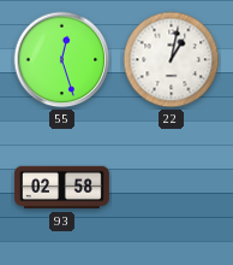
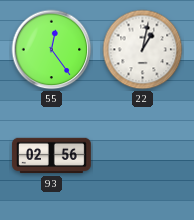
55: 12:27 -> 12:24
93: 02:58 -> 02:56
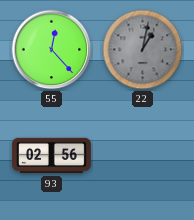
55: 12:24 -> 12:23
22 dial: white -> grey
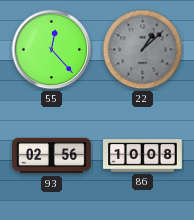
22: 1:02 -> 1:08
86: none -> 10:08
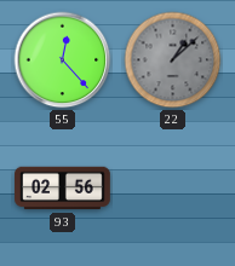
86: 10:08 -> none
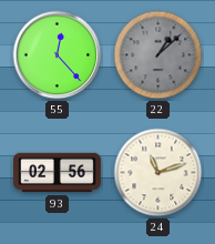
24: none -> 11:12
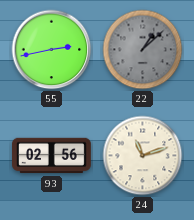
55: 12:23 -> 2:43
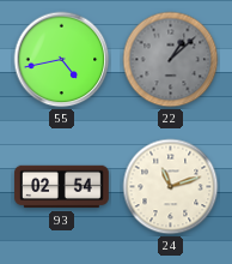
55: 2:43 -> 4:43
93: 02:56 -> 02:54
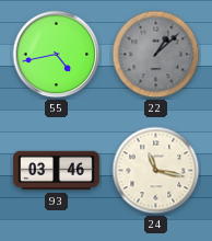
93: 02:54 -> 03:46
24: 11:12 -> 11:17
